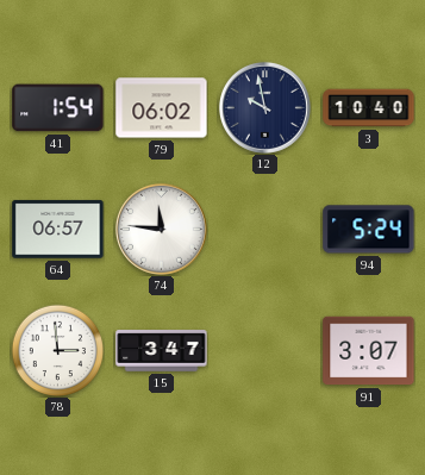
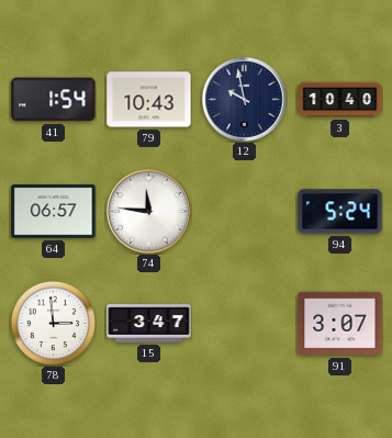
79: 06:02 -> 10:43
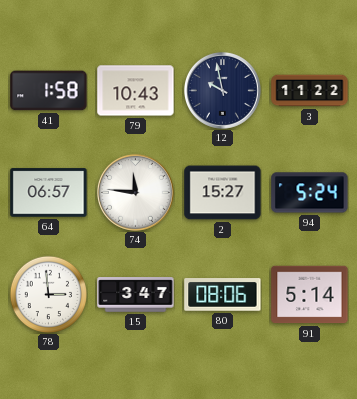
41: 1:54 -> 1:58
3: 10:40 -> 11:22
2: none -> 15:27
80: none -> 08:06
91: 3:07 -> 5:14
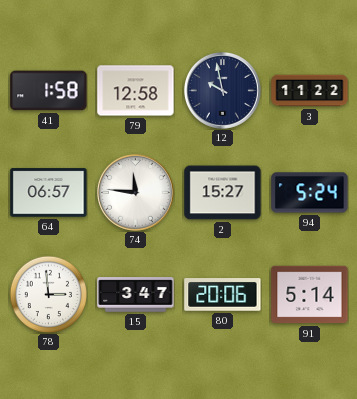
79: 10:43 -> 12:58
80: 08:06 -> 20:06
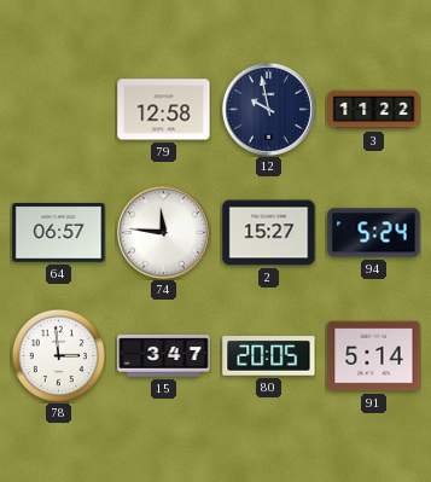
41: 1:58 -> none
80: 20:06 -> 20:05
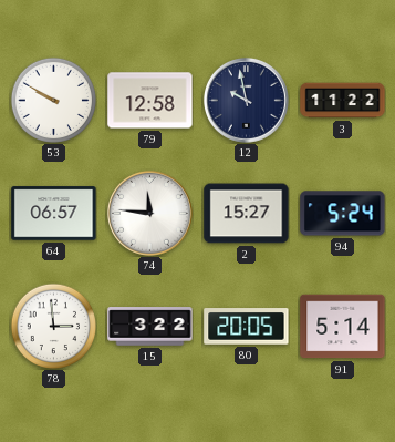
53: none -> 9:50
15: 3:47 -> 3:22
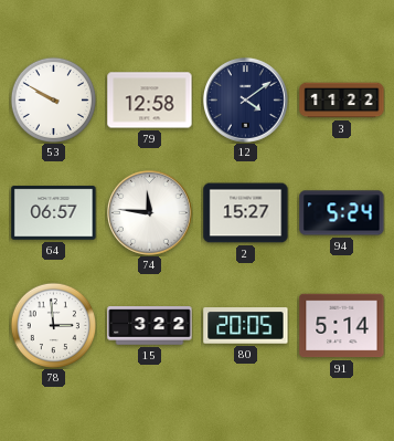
12: 9:58 -> 4:09
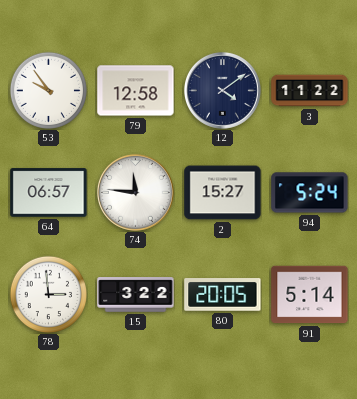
53: 9:50 -> 9:54
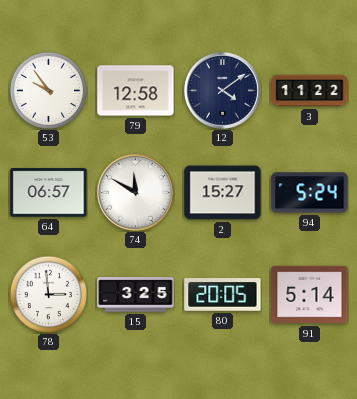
74: 11:46 -> 11:50
15: 3:22 -> 3:25
